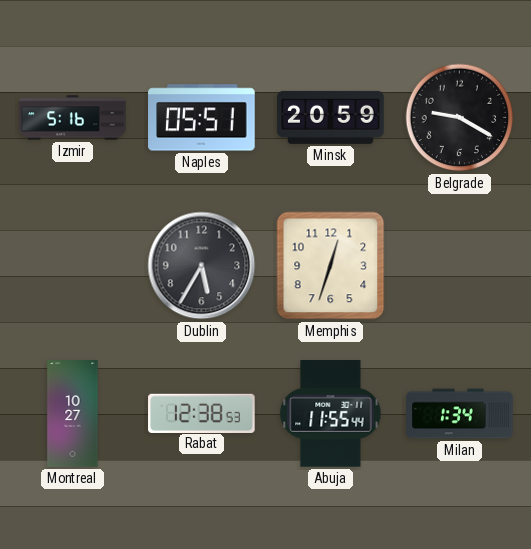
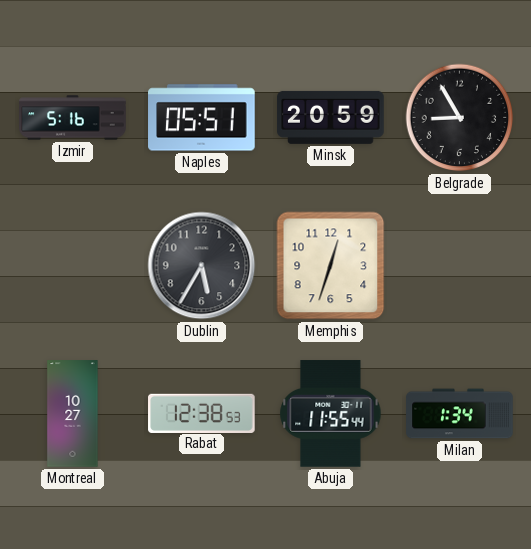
Belgrade: 9:20 -> 8:55
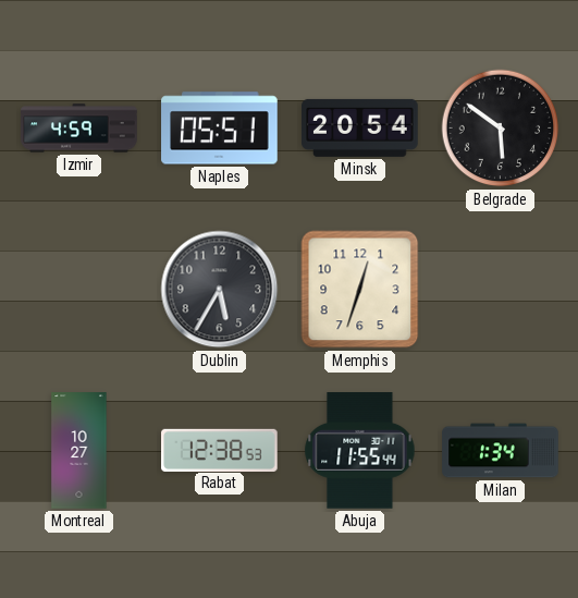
Izmir: 5:16 -> 4:59
Minsk: 20:59 -> 20:54
Belgrade: 8:55 -> 5:51
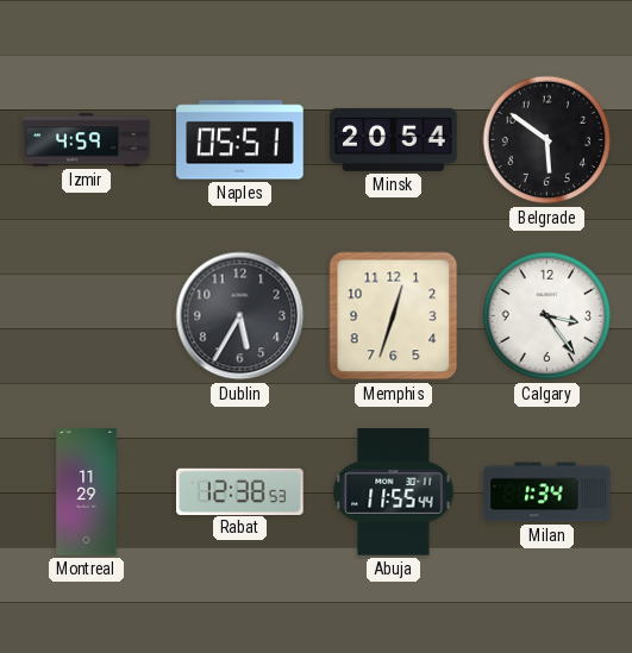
Calgary: none -> 3:24
Montreal: 10:27 -> 11:29
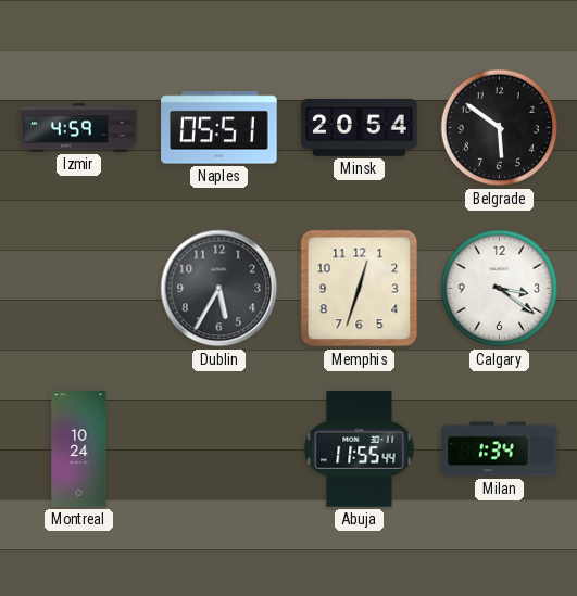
Calgary: 3:24 -> 3:21
Montreal: 11:29 -> 10:24
Rabat: 12:38 -> none
